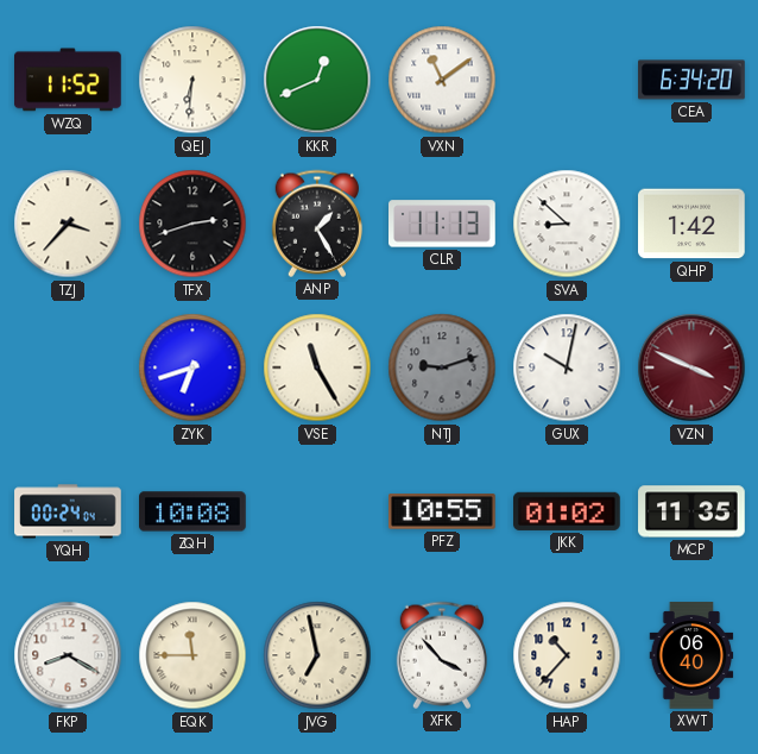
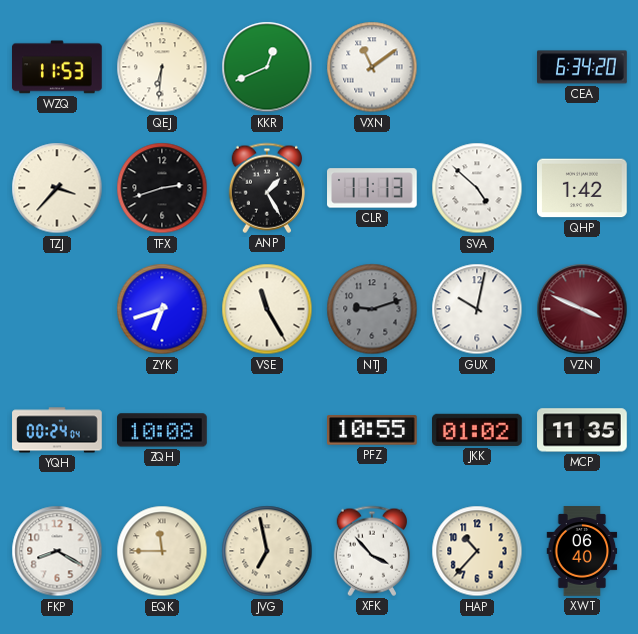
WZQ: 11:52 -> 11:53
SVA: 8:52 -> 4:52
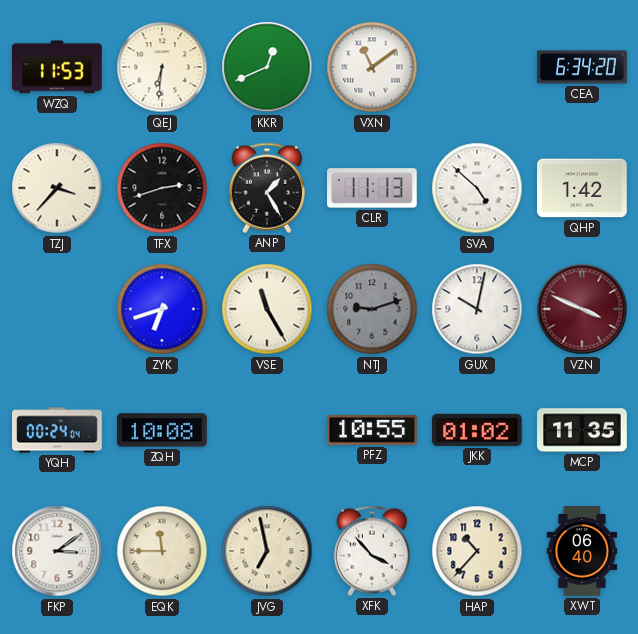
FKP: 8:20 -> 3:09
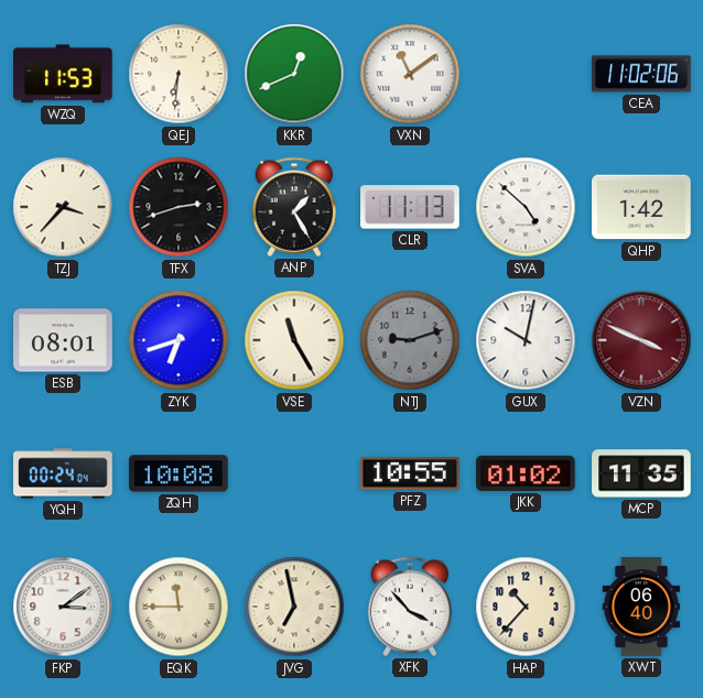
CEA: 6:34 -> 11:02
ESB: none -> 08:01
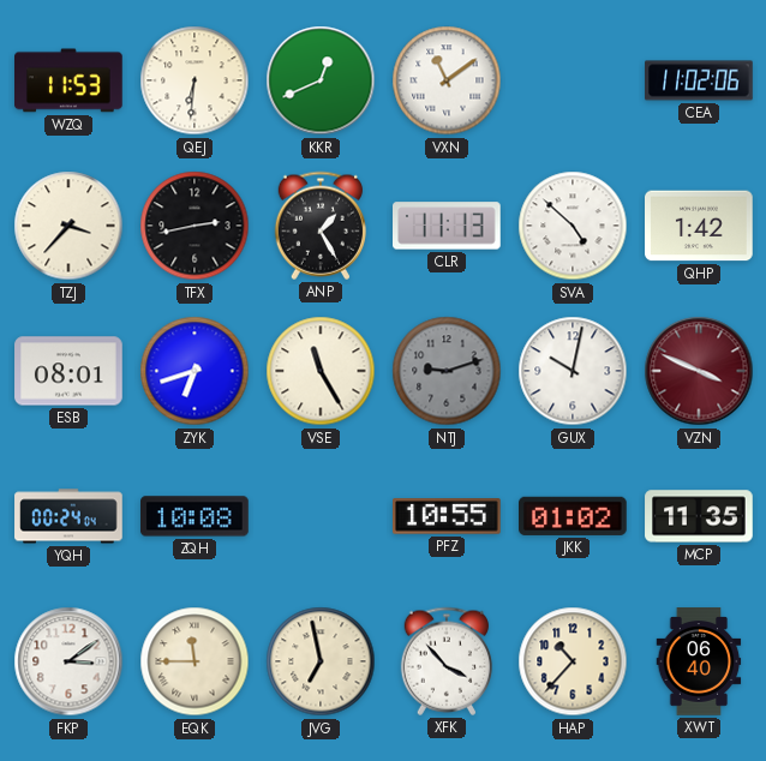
TFX: 2:42 -> 2:43
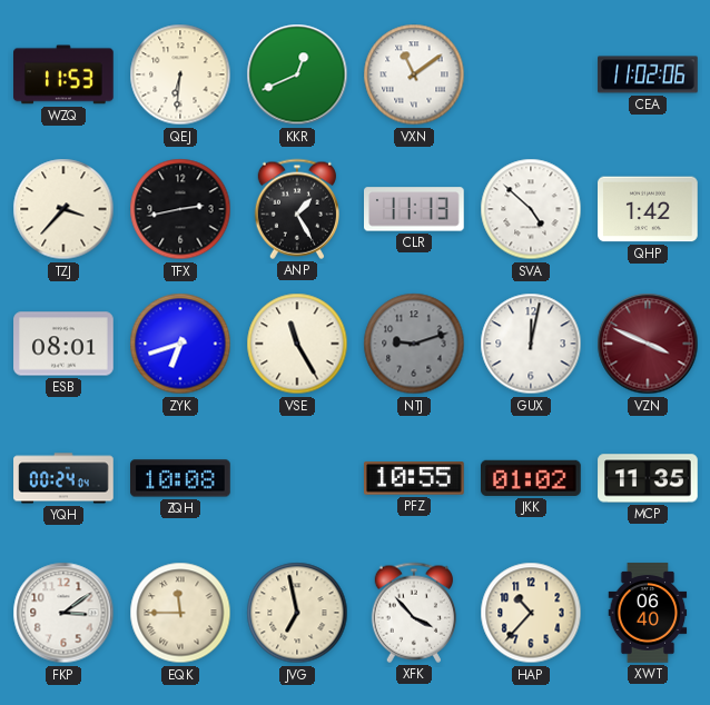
GUX: 10:02 -> 12:02
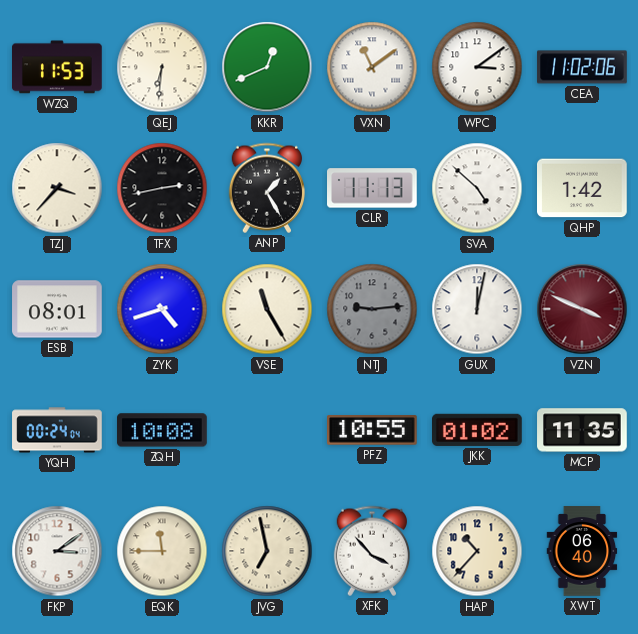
WPC: none -> 3:09
ZYK: 6:42 -> 4:42
NTJ: 9:12 -> 9:14
